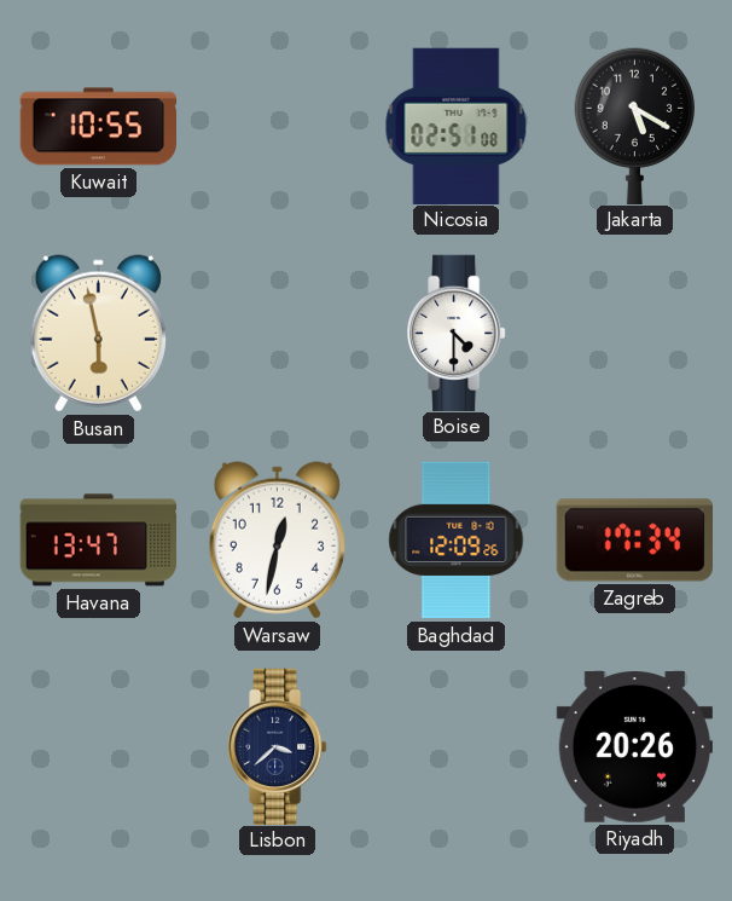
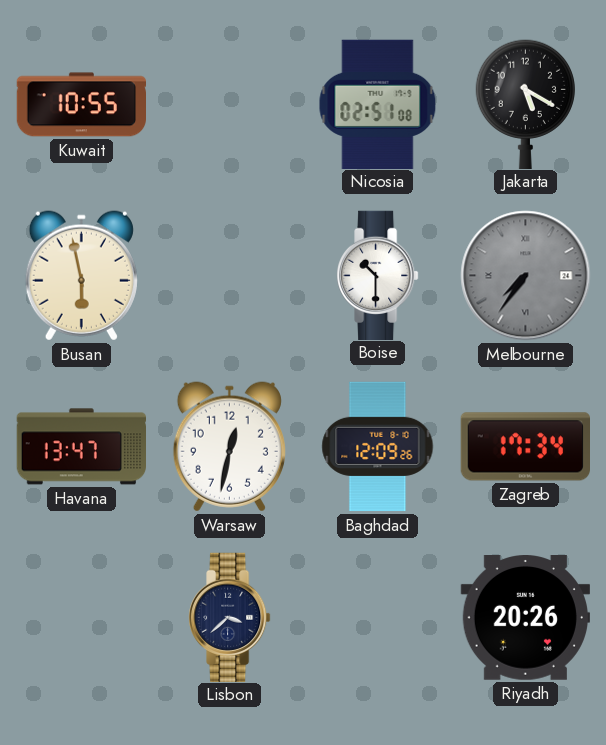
Boise: 4:30 -> 10:30
Melbourne: none -> 7:36
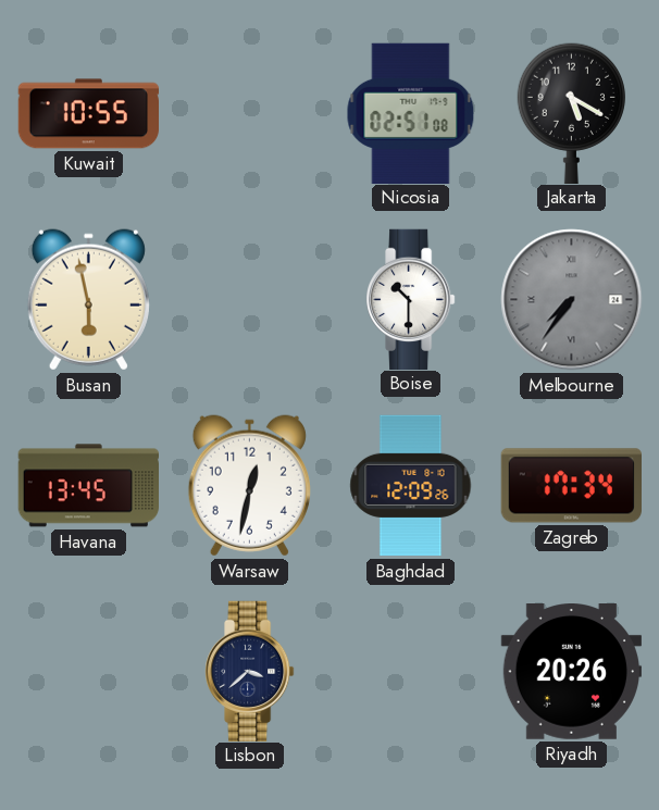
Havana: 13:47 -> 13:45
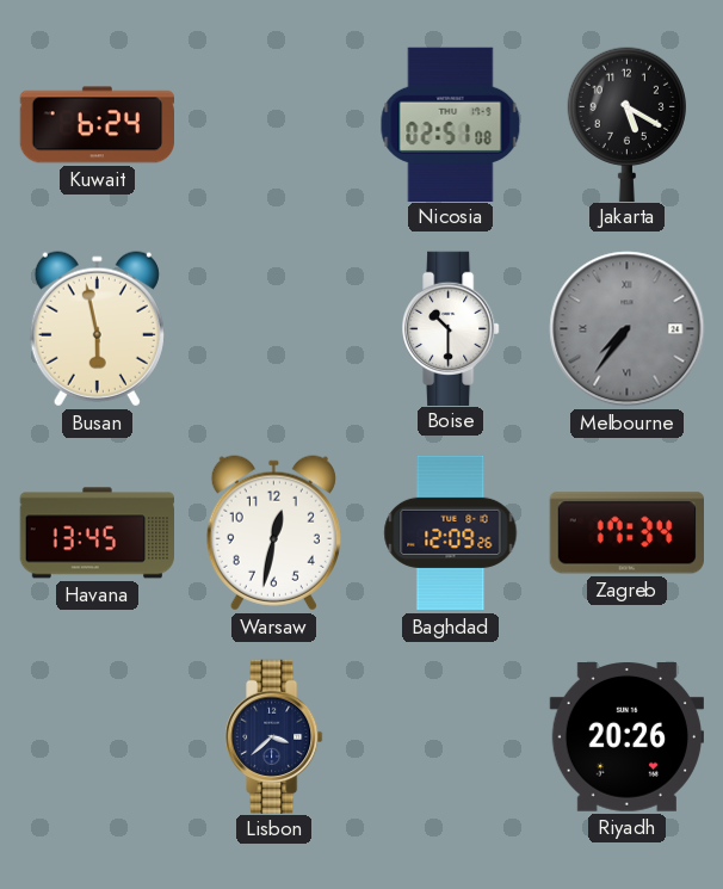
Kuwait: 10:55 -> 6:24
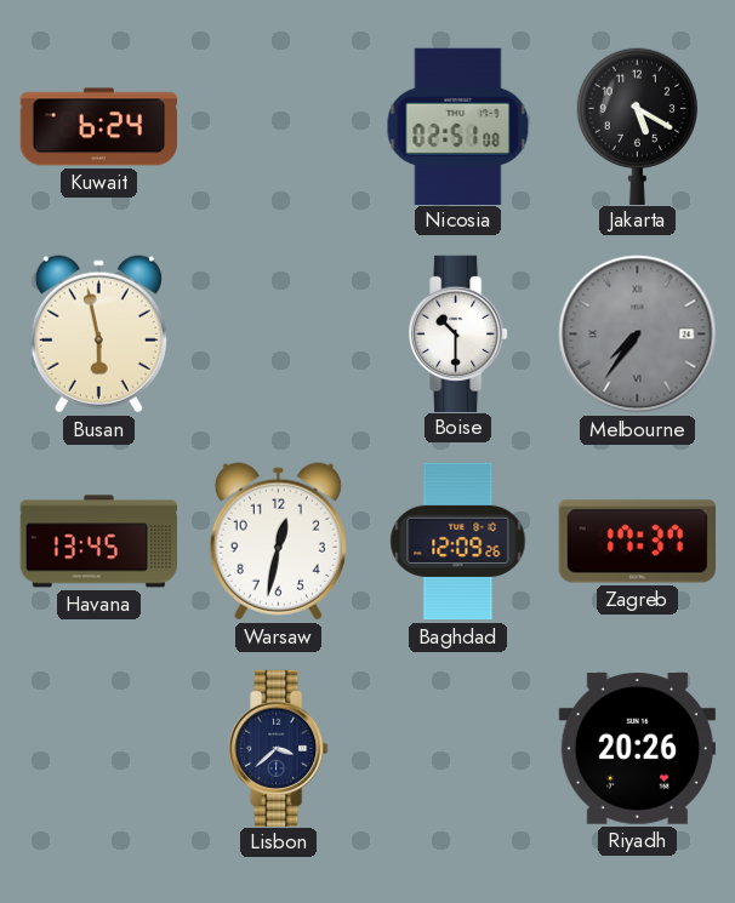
Zagreb: 17:34 -> 17:37
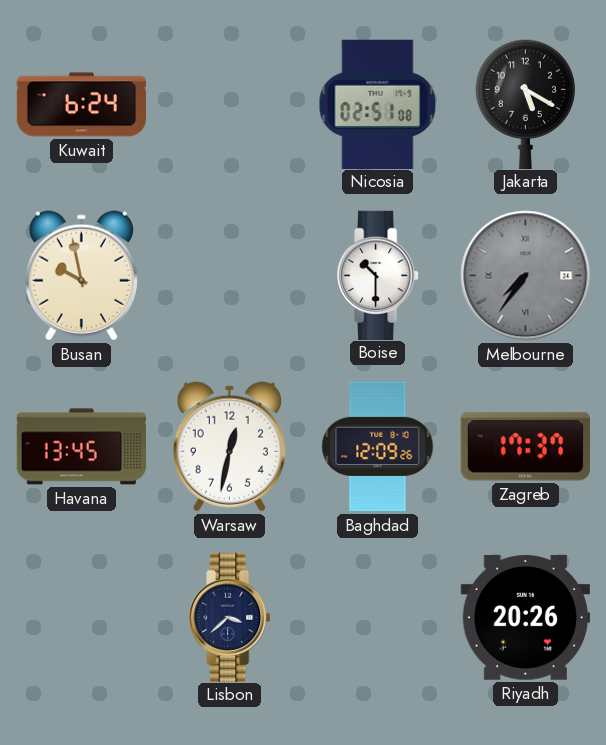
Busan: 5:58 -> 9:58
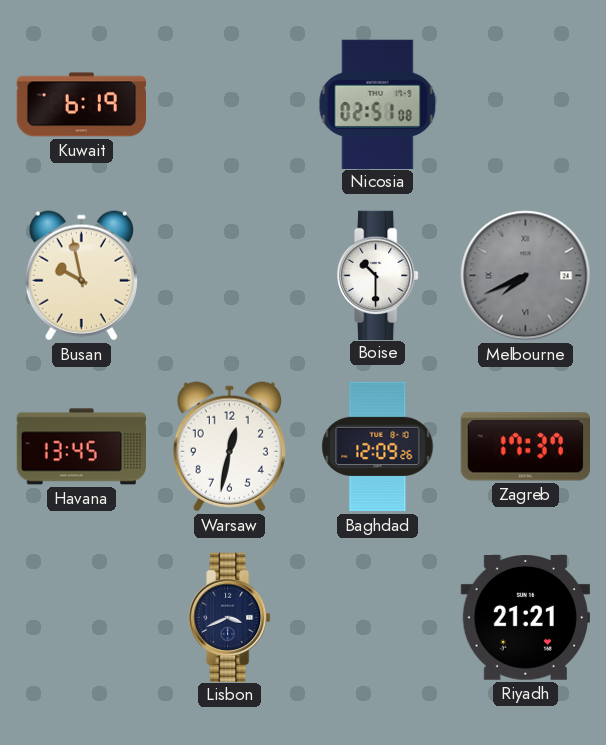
Kuwait: 6:24 -> 6:19
Jakarta: 5:20 -> none
Melbourne: 7:36 -> 7:41
Lisbon: 3:38 -> 3:41
Riyadh: 20:26 -> 21:21
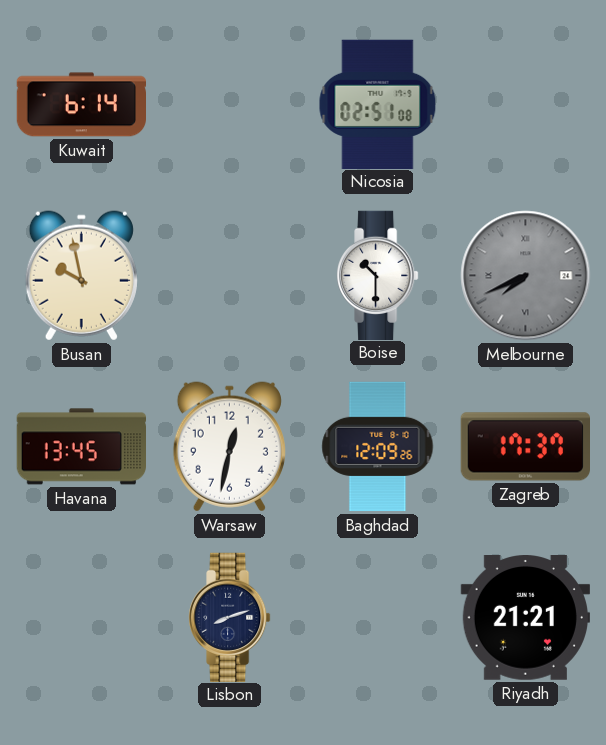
Kuwait: 6:19 -> 6:14
Lisbon: 3:41 -> 8:12
